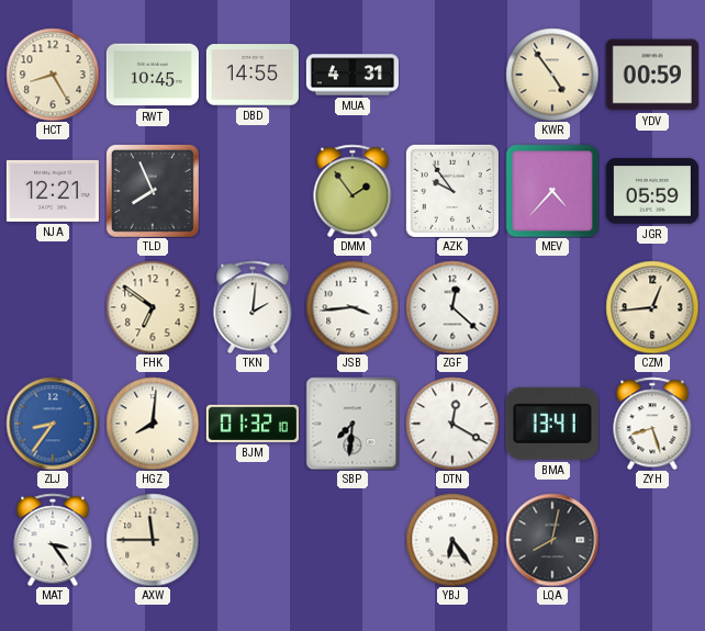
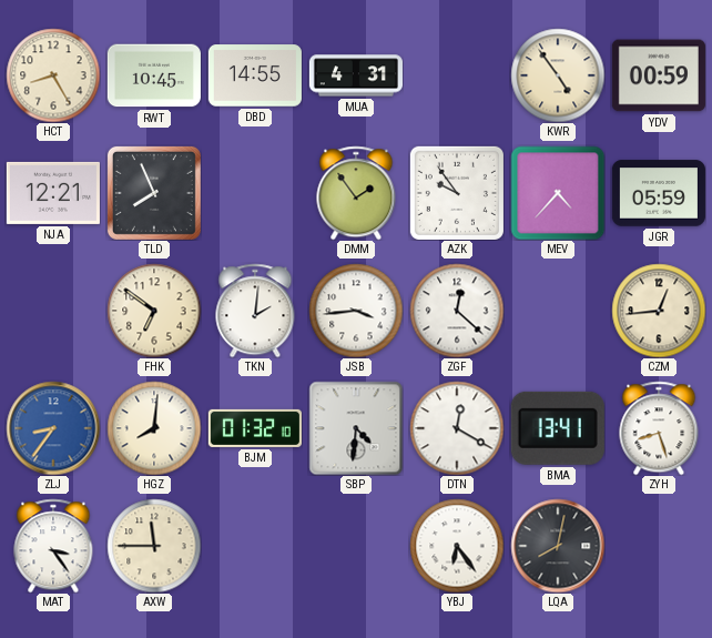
SBP: 7:31 -> 4:31
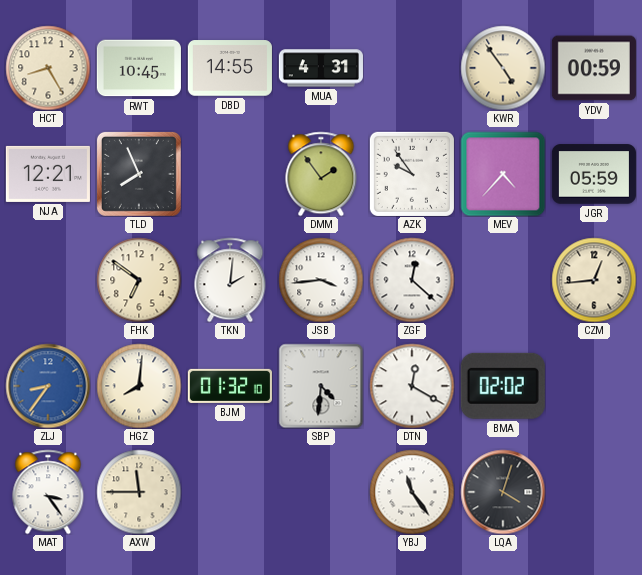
BMA: 13:41 -> 02:02
ZYH: 8:27 -> none
YBJ: 6:24 -> 11:24
LQA: 8:02 -> 4:03
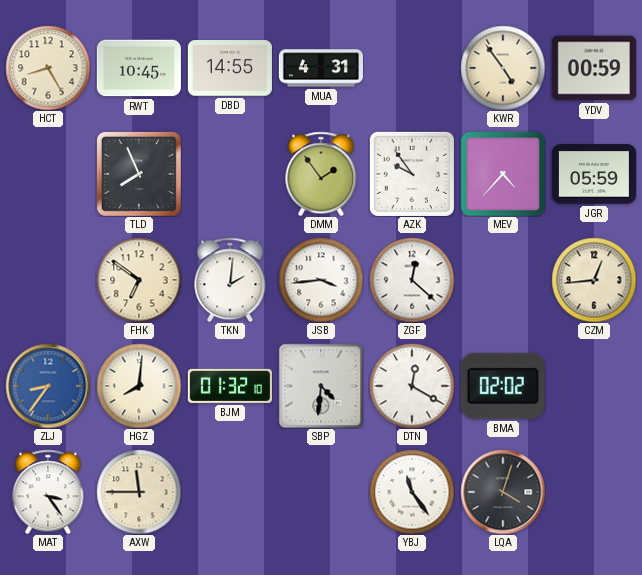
NJA: 12:21 -> none
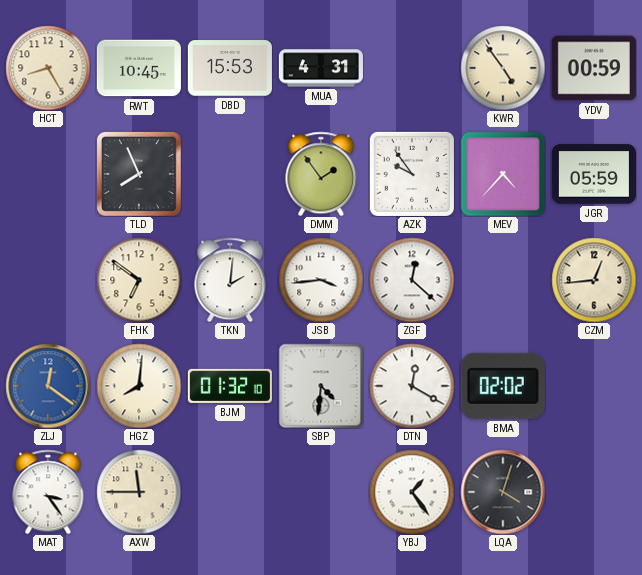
DBD: 14:55 -> 15:53
ZLJ: 8:36 -> 12:21
YBJ: 11:24 -> 1:24
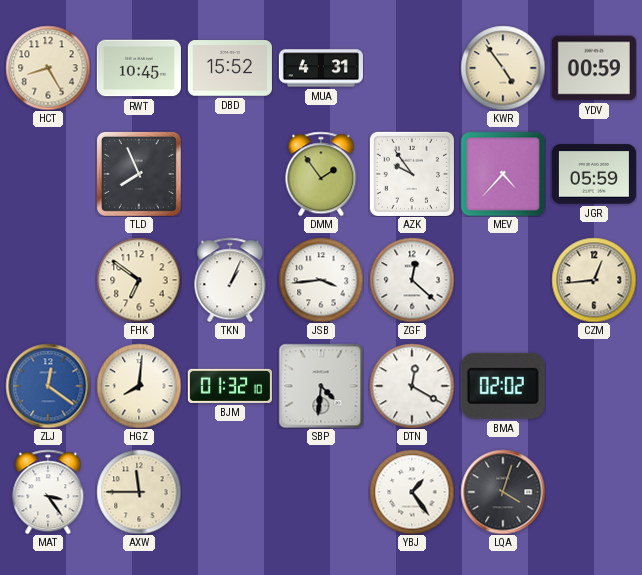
DBD: 15:53 -> 15:52
TKN: 2:01 -> 1:04
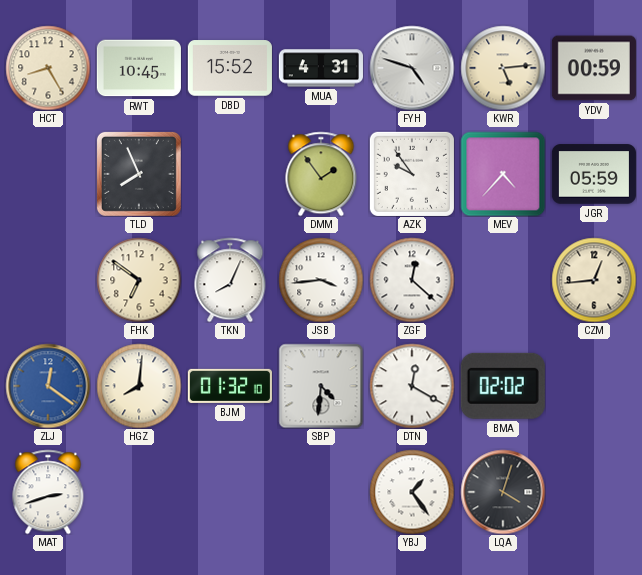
FYH: none -> 4:48
KWR: 4:54 -> 5:14
TKN: 1:04 -> 8:04
MAT: 3:24 -> 2:42
AXW: 11:45 -> none
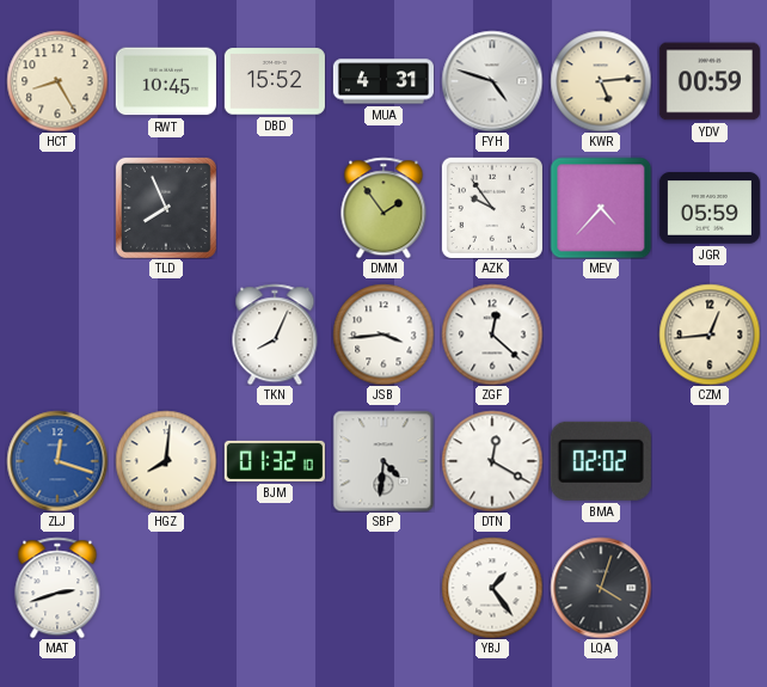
FHK: 6:51 -> none
ZLJ: 12:21 -> 12:18
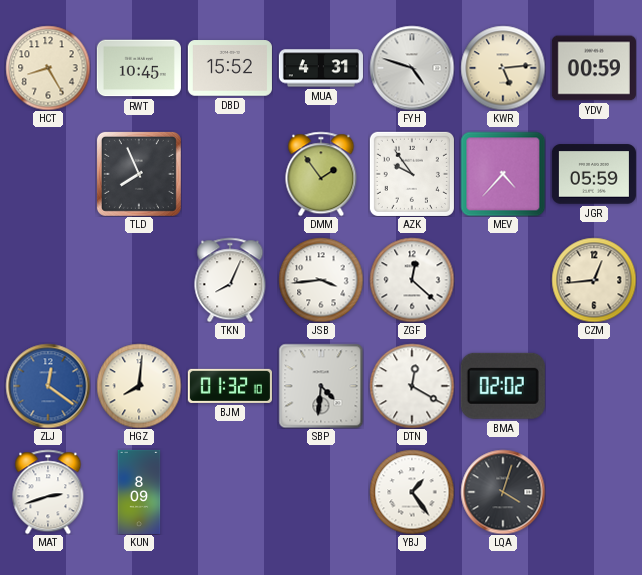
ZLJ: 12:18 -> 12:21
KUN: none -> 8:09
